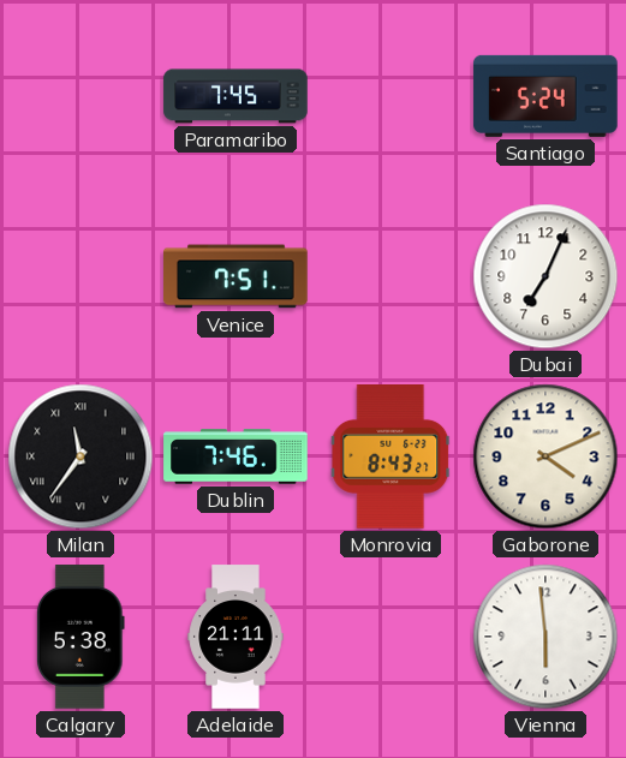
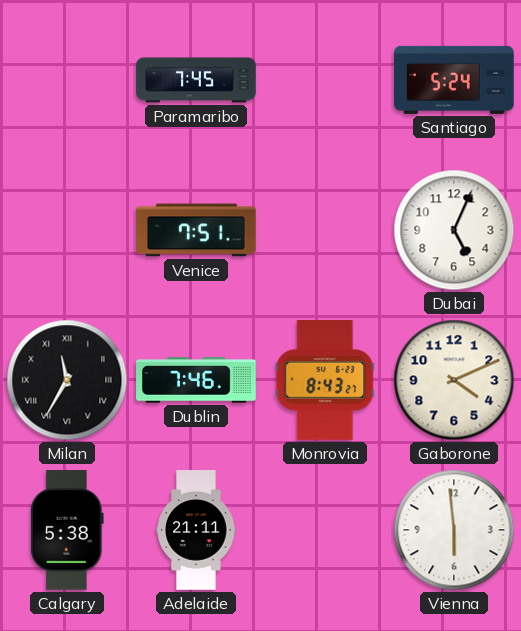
Dubai: 7:04 -> 5:04
Milan: 11:36 -> 11:35
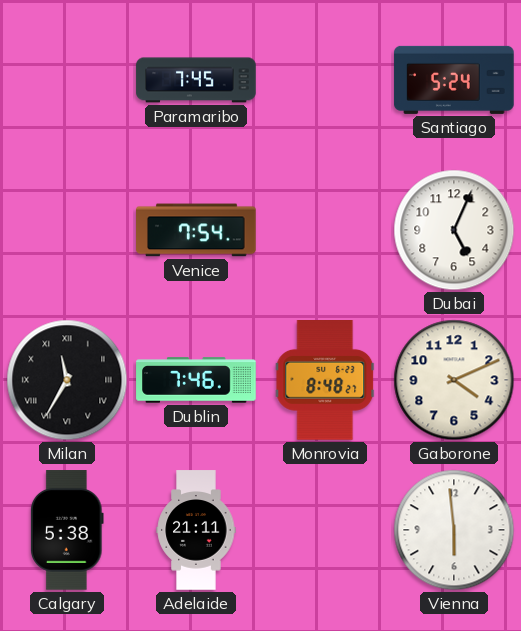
Venice: 7:51 -> 7:54
Monrovia: 8:43 -> 8:48
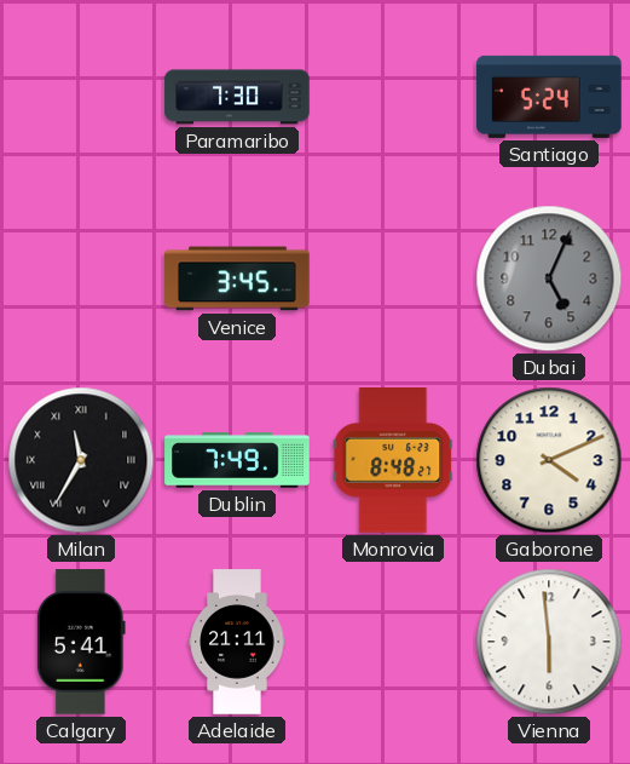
Paramaribo: 7:45 -> 7:30
Venice: 7:54 -> 3:45
Dubai dial: white -> grey
Dublin: 7:46 -> 7:49
Calgary: 5:38 -> 5:41
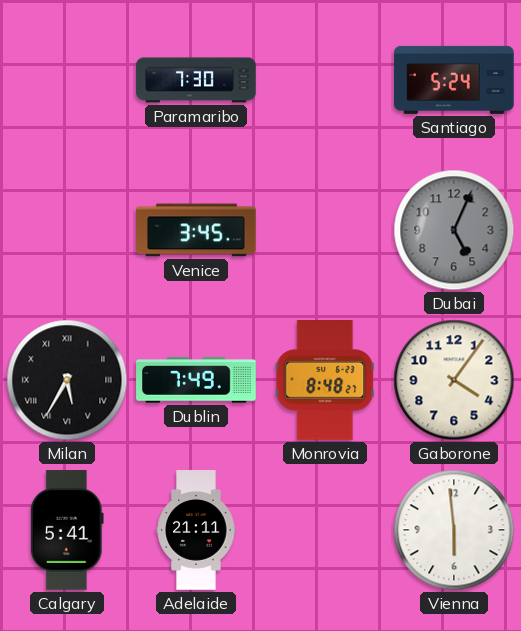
Milan: 11:35 -> 5:35
Gaborone: 4:11 -> 4:06
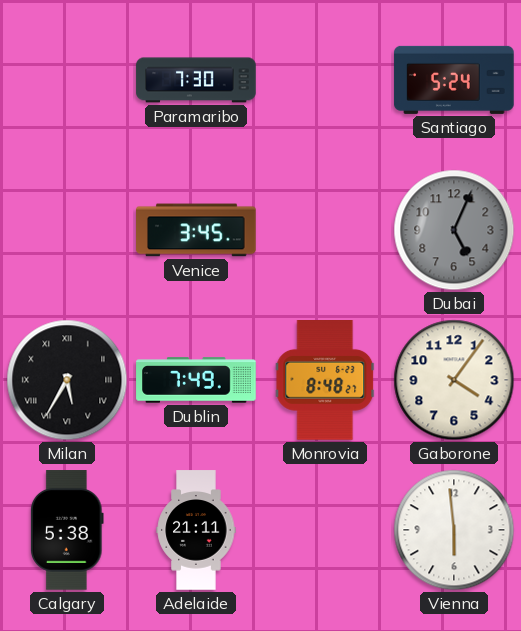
Calgary: 5:41 -> 5:38
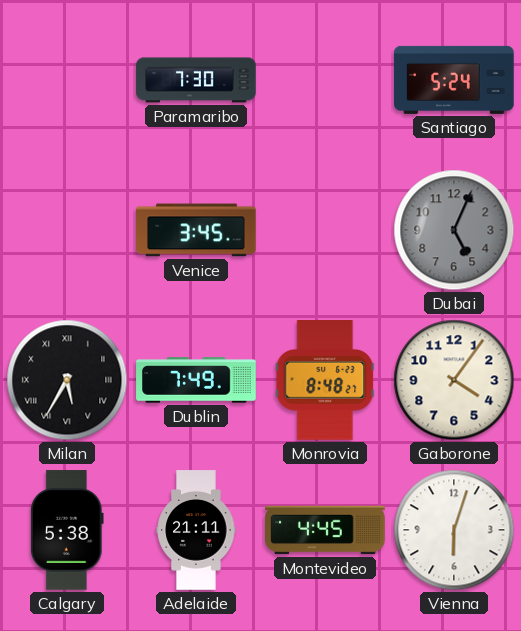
Montevideo: none -> 4:45
Vienna: 5:59 -> 6:03
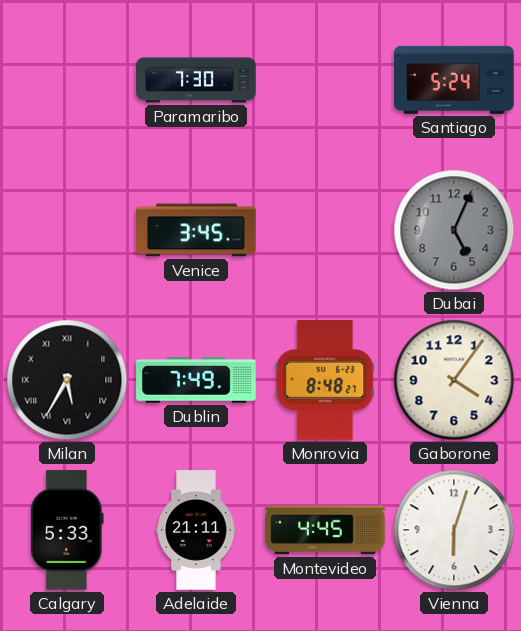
Calgary: 5:38 -> 5:33
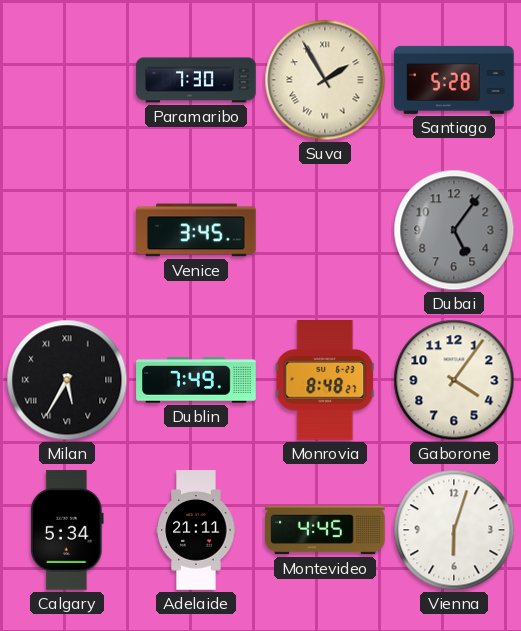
Suva: none -> 1:55
Santiago: 5:24 -> 5:28
Dubai: 5:04 -> 5:06
Calgary: 5:33 -> 5:34
